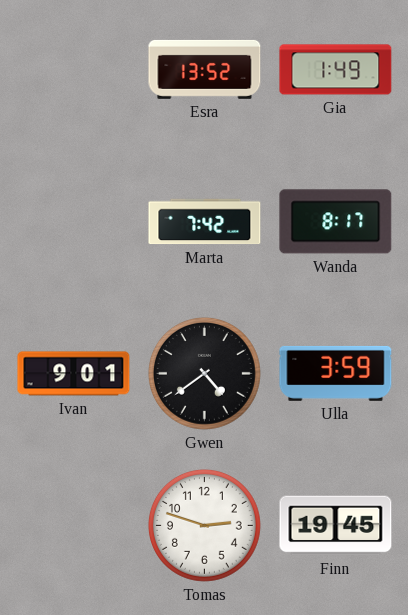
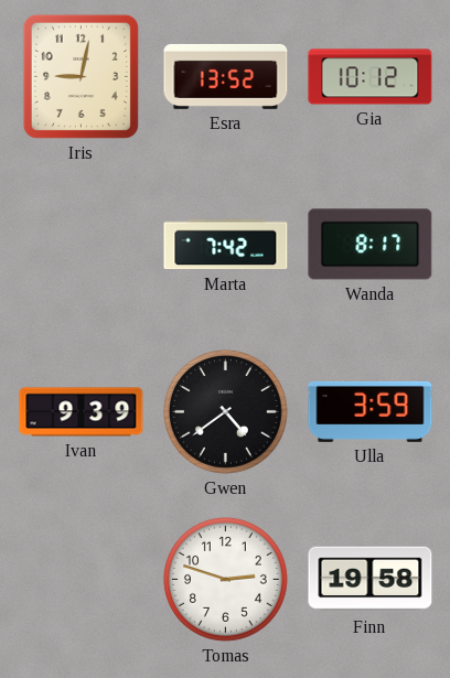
Iris: none -> 9:02
Gia: 1:49 -> 10:12
Ivan: 9:01 -> 9:39
Finn: 19:45 -> 19:58
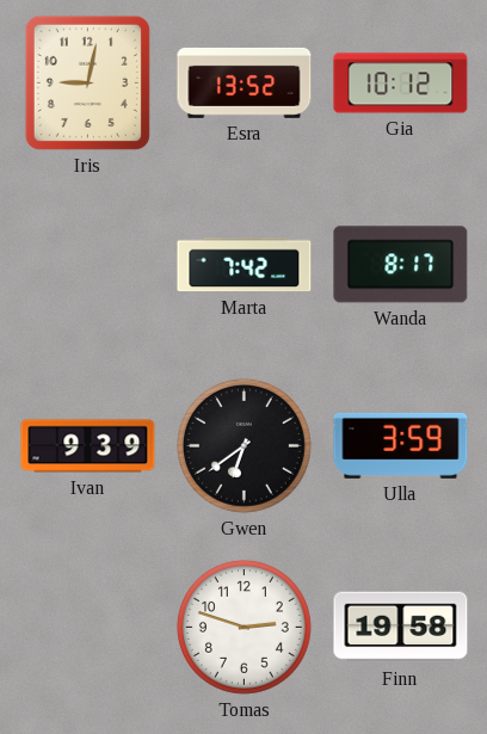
Gwen: 4:39 -> 6:39
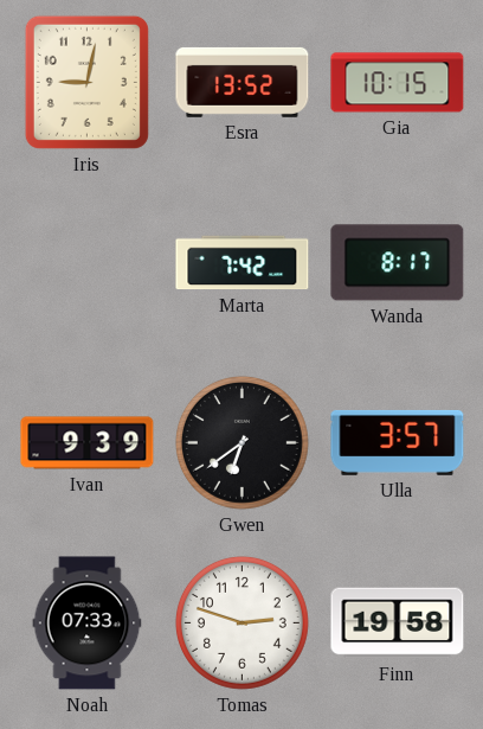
Gia: 10:12 -> 10:15
Ulla: 3:59 -> 3:57
Noah: none -> 07:33
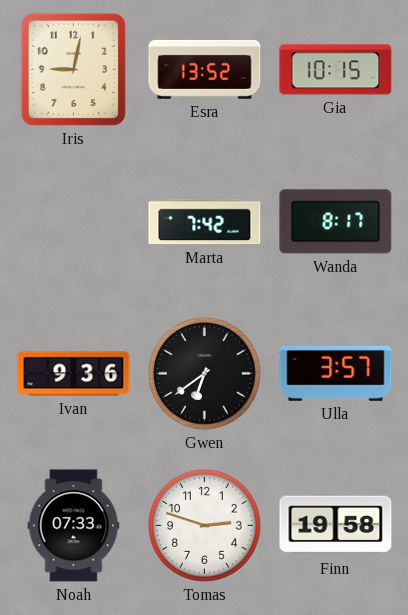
Ivan: 9:39 -> 9:36
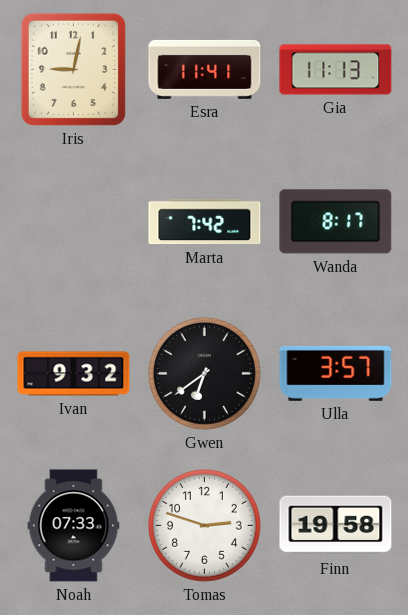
Esra: 13:52 -> 11:41
Gia: 10:15 -> 11:13
Ivan: 9:36 -> 9:32
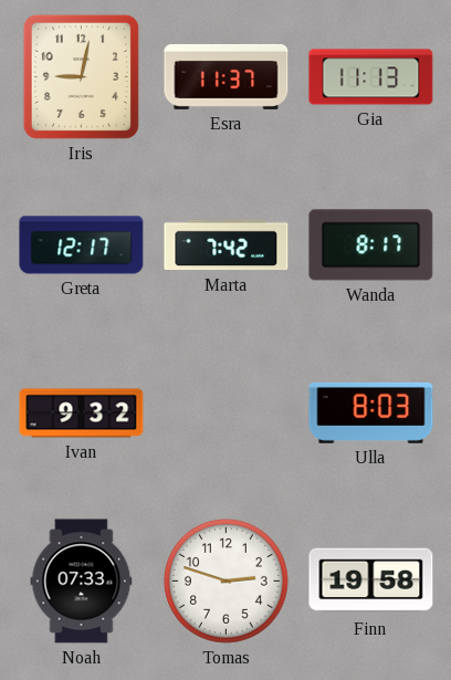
Esra: 11:41 -> 11:37
Greta: none -> 12:17
Gwen: 6:39 -> none
Ulla: 3:57 -> 8:03
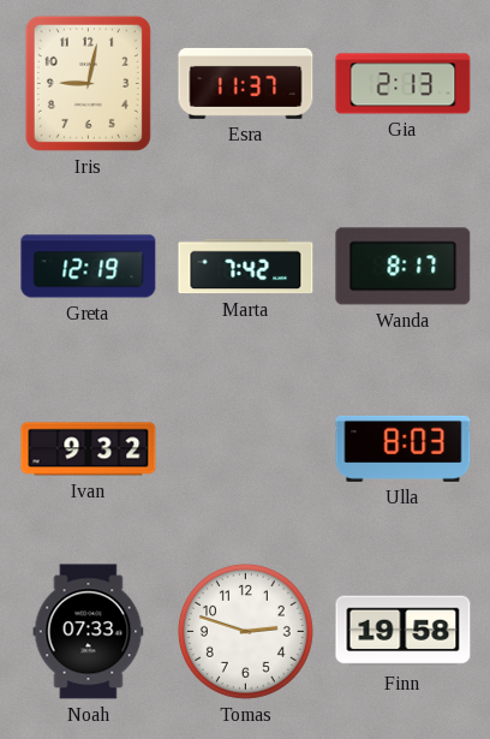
Gia: 11:13 -> 2:13
Greta: 12:17 -> 12:19
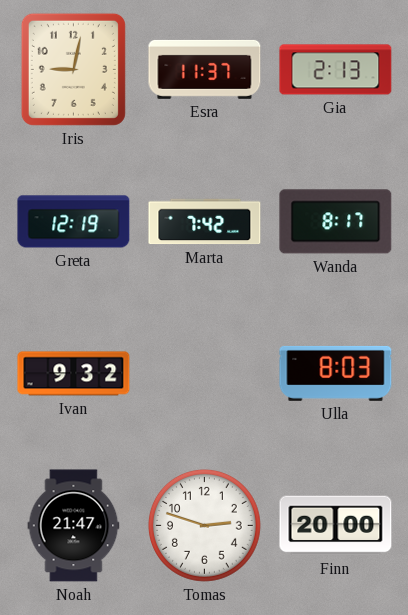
Noah: 07:33 -> 21:47
Finn: 19:58 -> 20:00
